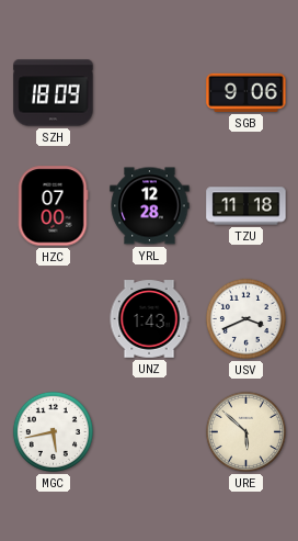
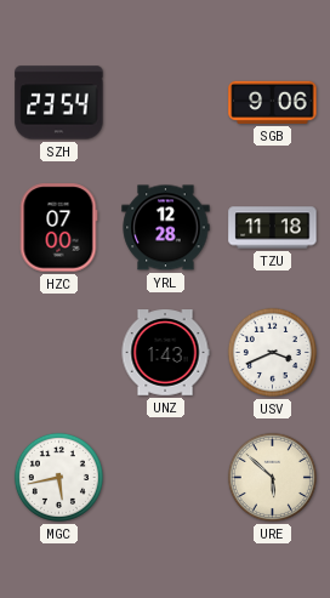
SZH: 18:09 -> 23:54
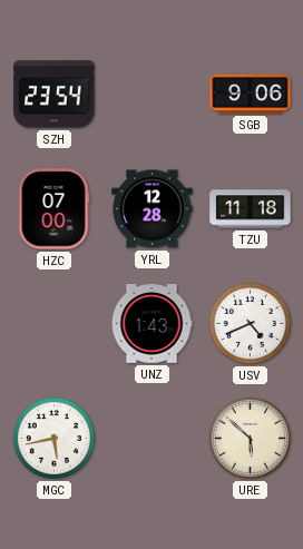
USV: 3:41 -> 4:41
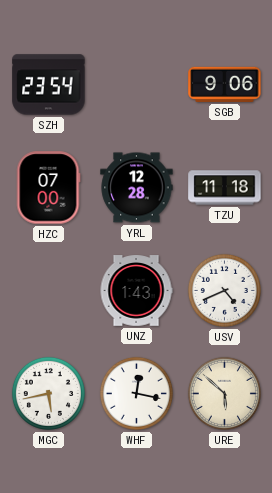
WHF: none -> 12:17
